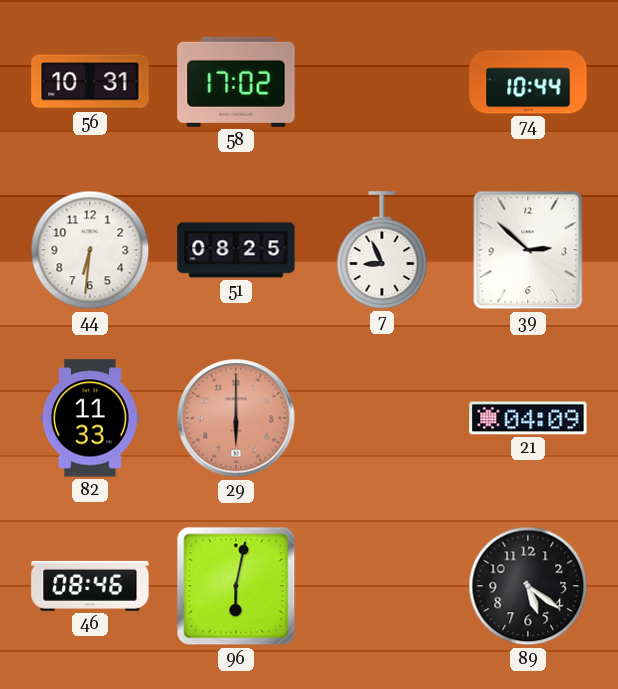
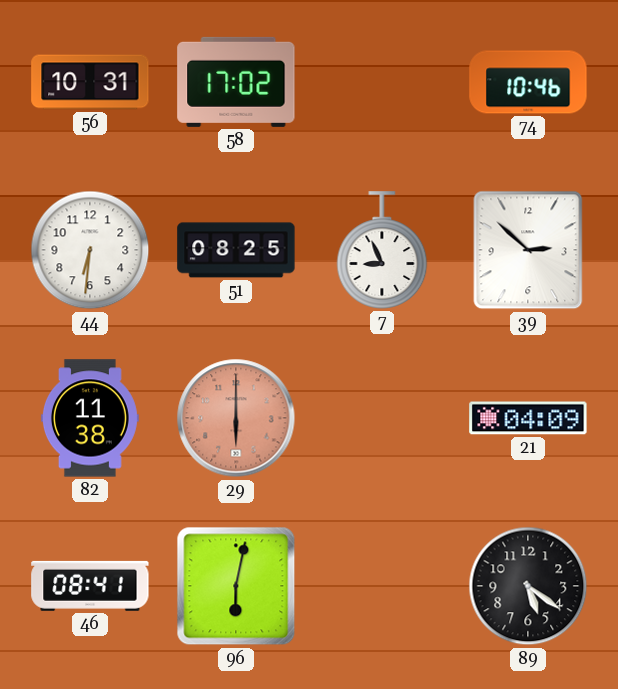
74: 10:44 -> 10:46
82: 11:33 -> 11:38
46: 08:46 -> 08:41
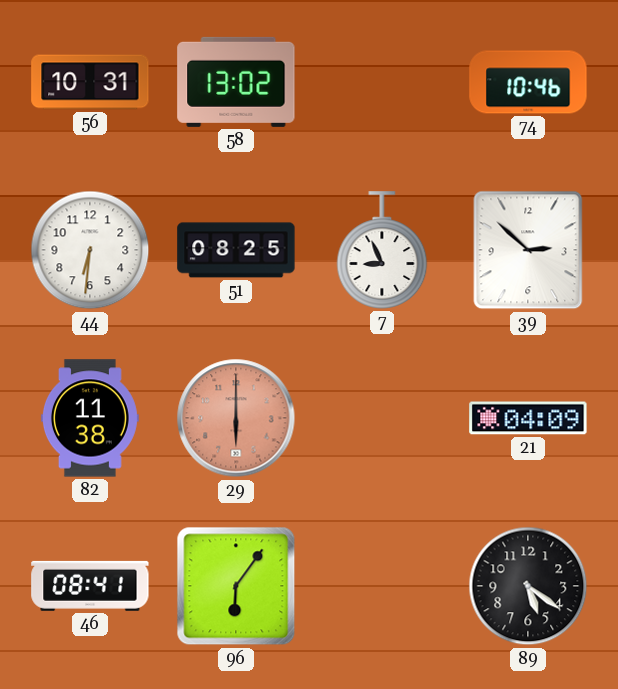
58: 17:02 -> 13:02
96: 6:02 -> 6:06
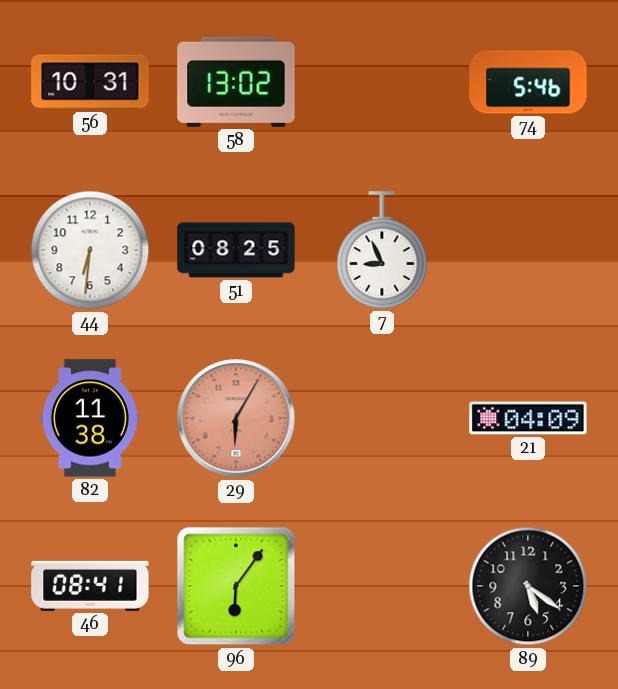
74: 10:46 -> 5:46
39: 2:52 -> none
29: 6:00 -> 6:05
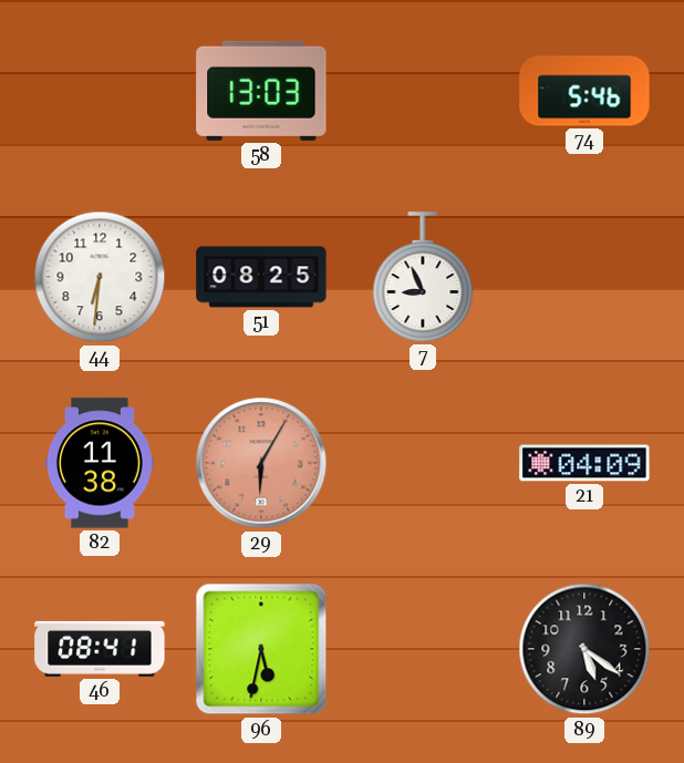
56: 10:31 -> none
58: 13:02 -> 13:03
96: 6:06 -> 5:32
